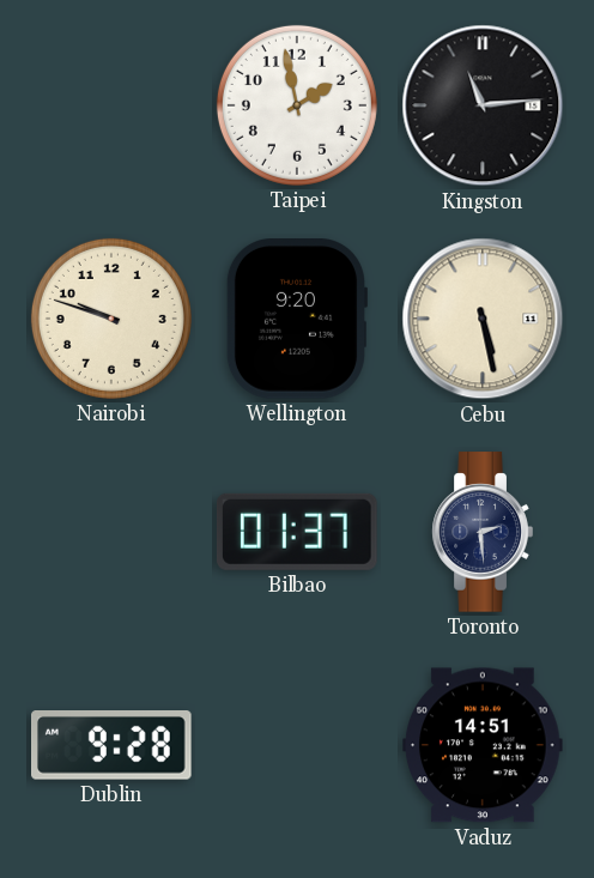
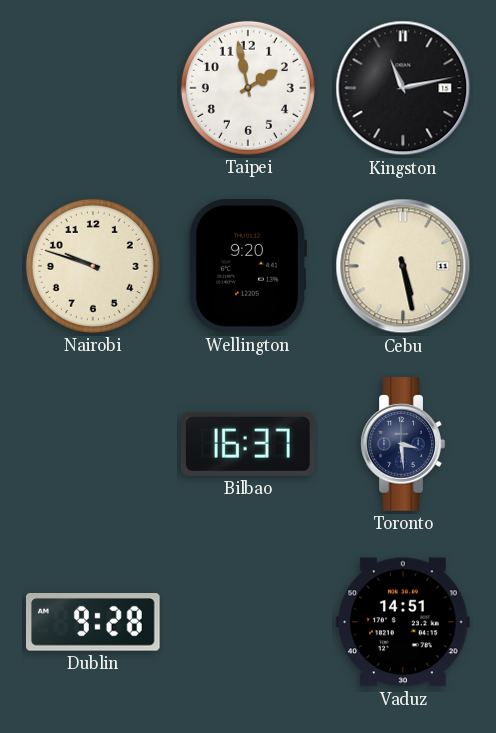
Kingston: 11:14 -> 11:13
Bilbao: 01:37 -> 16:37
Toronto: 2:29 -> 3:29
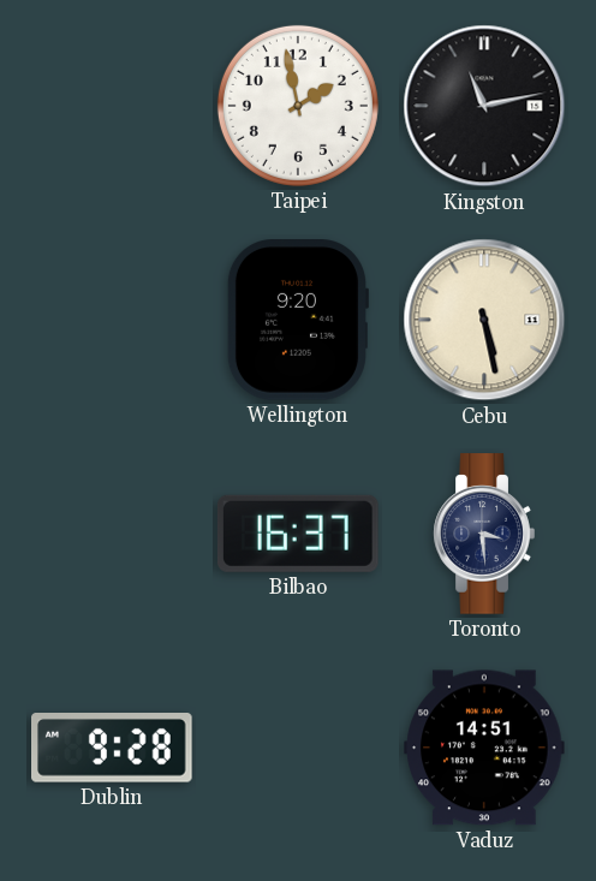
Nairobi: 9:48 -> none
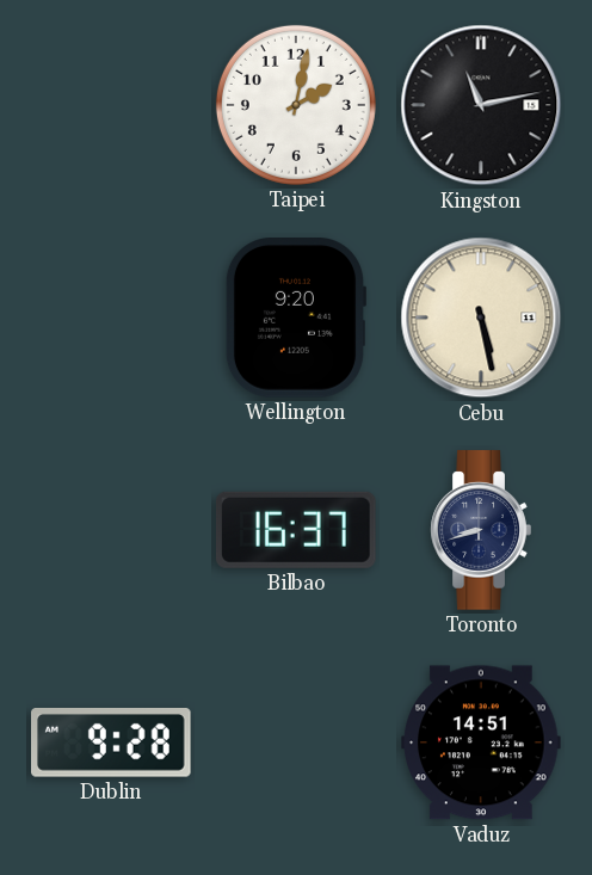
Taipei: 1:58 -> 2:02
Toronto: 3:29 -> 8:42
